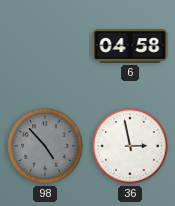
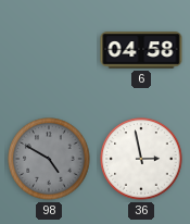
98: 4:53 -> 4:50
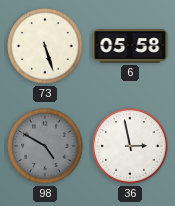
73: none -> 5:27
6: 04:58 -> 05:58
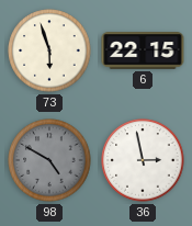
73: 5:27 -> 5:57
6: 05:58 -> 22:15
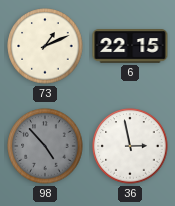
73: 5:57 -> 1:11
98: 4:50 -> 4:53
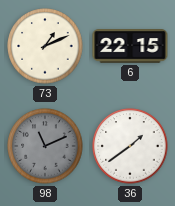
98: 4:53 -> 11:11
36: 2:58 -> 1:39
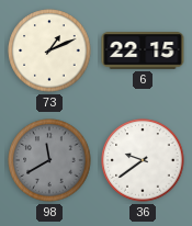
98: 11:11 -> 11:40
36: 1:39 -> 9:39
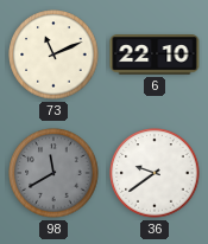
73: 1:11 -> 11:11
6: 22:15 -> 22:10
